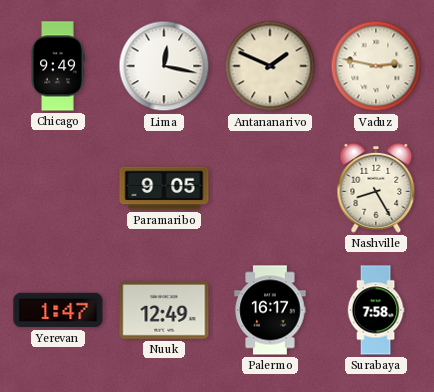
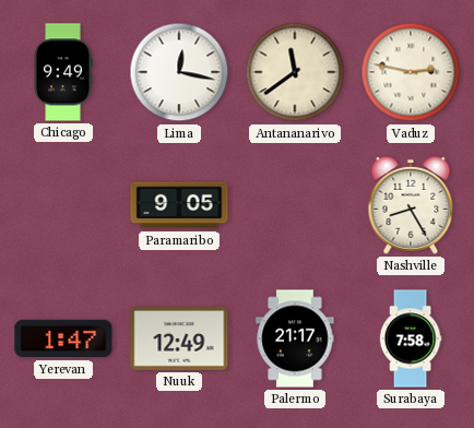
Antananarivo: 1:49 -> 11:39
Palermo: 16:17 -> 21:17
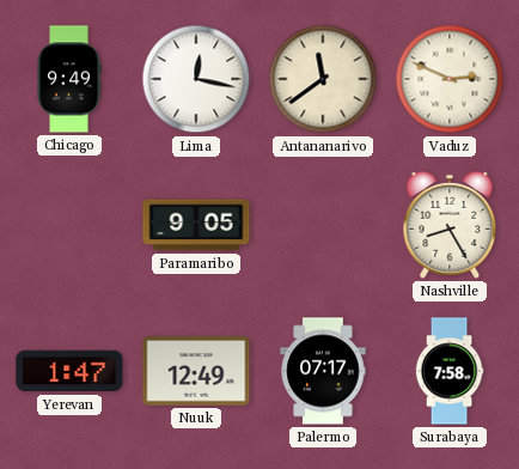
Vaduz: 2:47 -> 2:49
Palermo: 21:17 -> 07:17
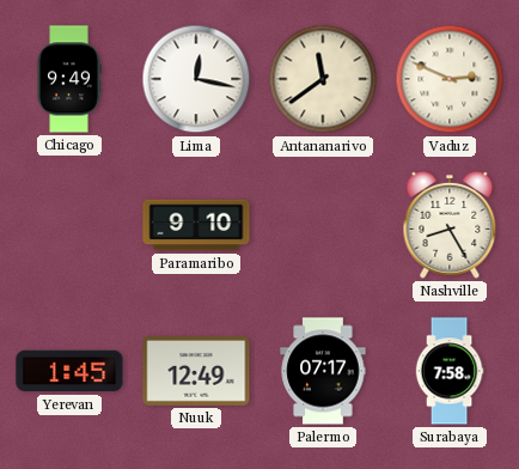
Paramaribo: 9:05 -> 9:10
Yerevan: 1:47 -> 1:45
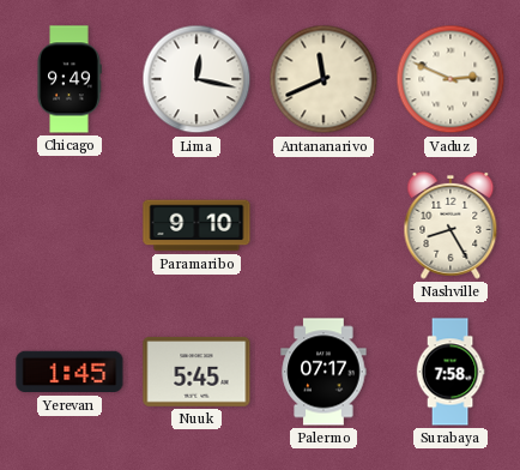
Antananarivo: 11:39 -> 11:41
Nuuk: 12:49 -> 5:45
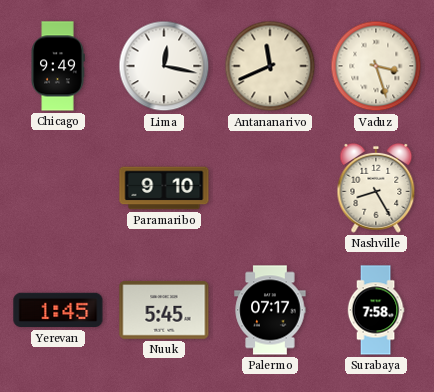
Vaduz: 2:49 -> 3:27
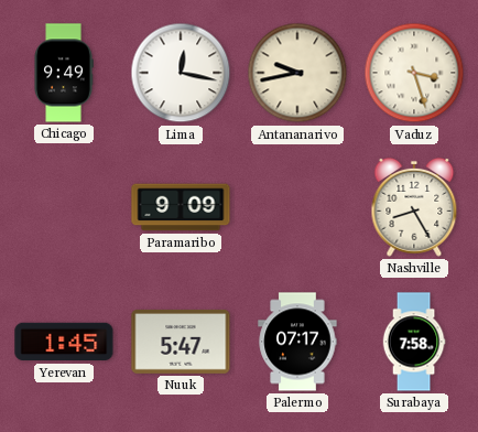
Antananarivo: 11:41 -> 9:43
Paramaribo: 9:10 -> 9:09
Nuuk: 5:45 -> 5:47
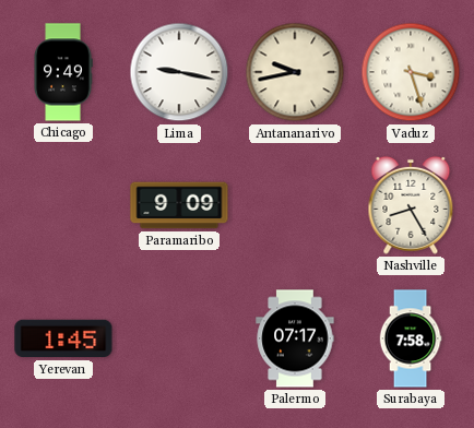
Lima: 12:17 -> 9:17
Nuuk: 5:47 -> none
